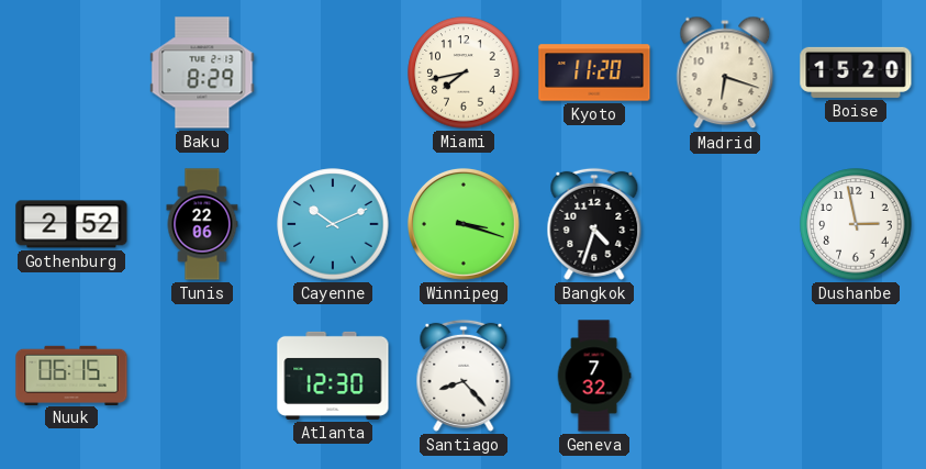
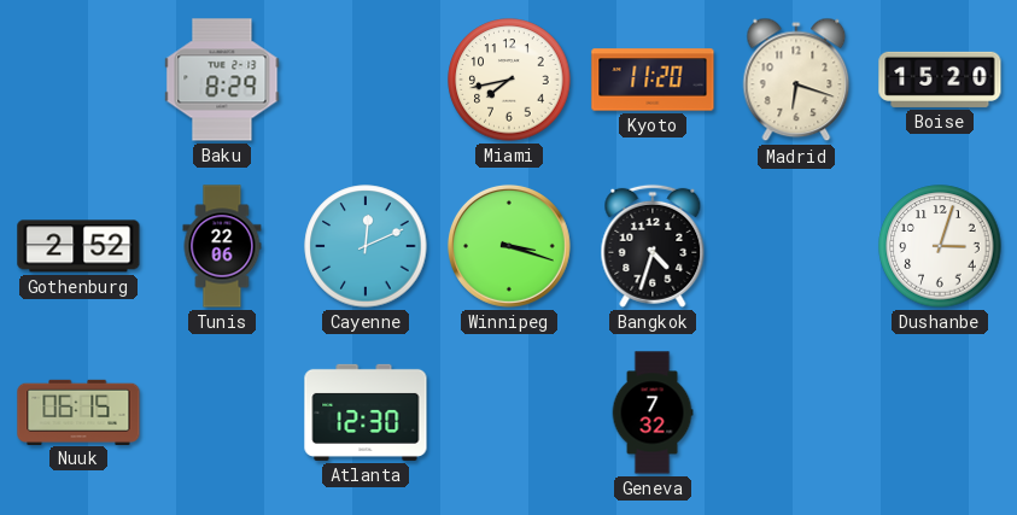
Cayenne: 10:11 -> 12:11
Dushanbe: 2:58 -> 3:03
Santiago: 8:23 -> none
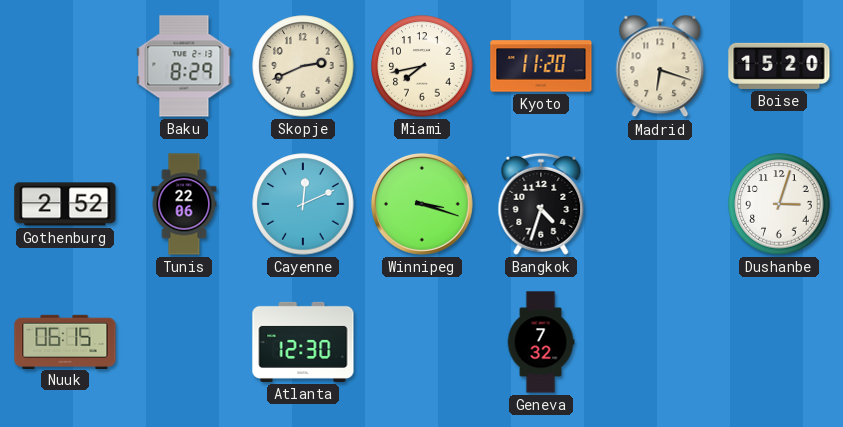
Skopje: none -> 2:41
